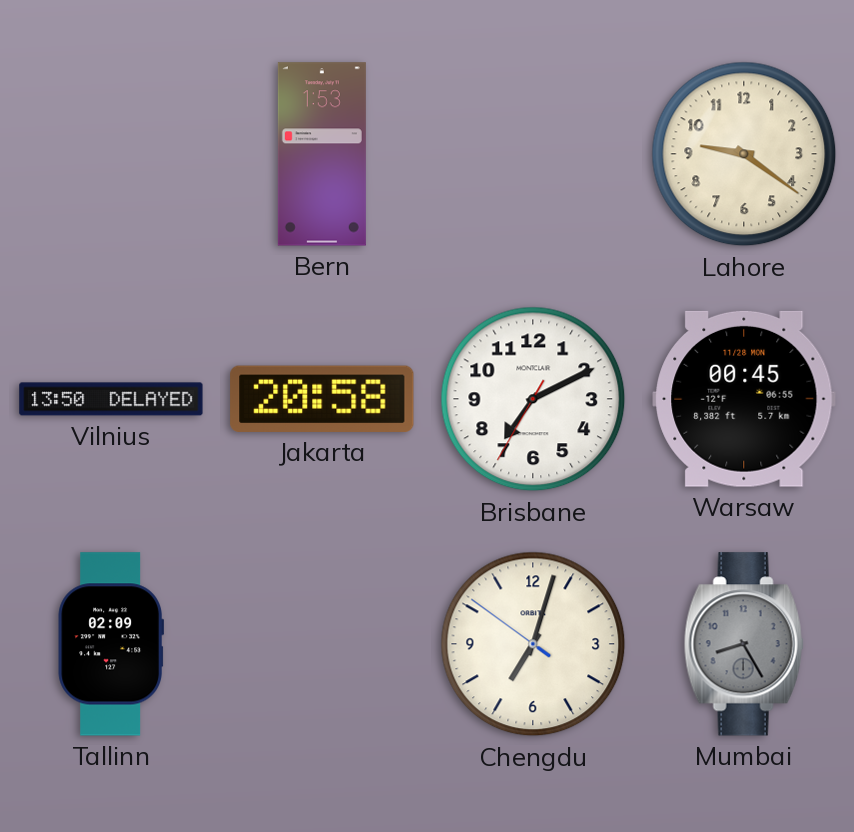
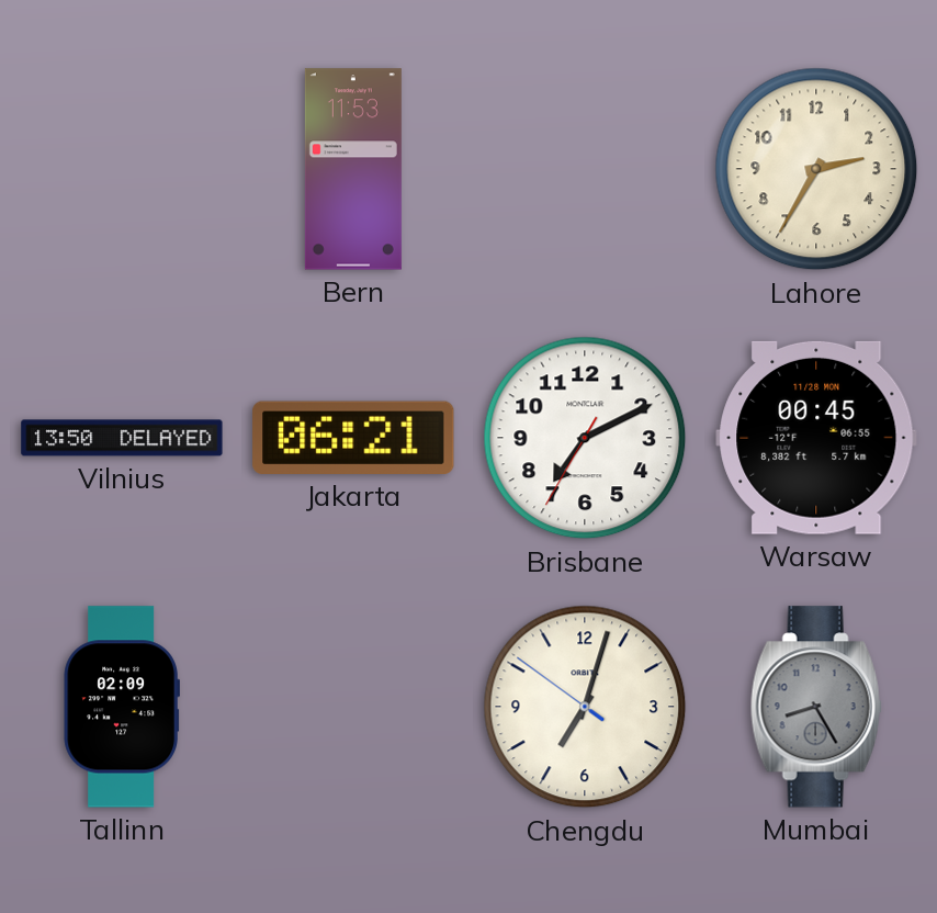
Bern: 1:53 -> 11:53
Lahore: 9:21 -> 2:35
Jakarta: 20:58 -> 06:21
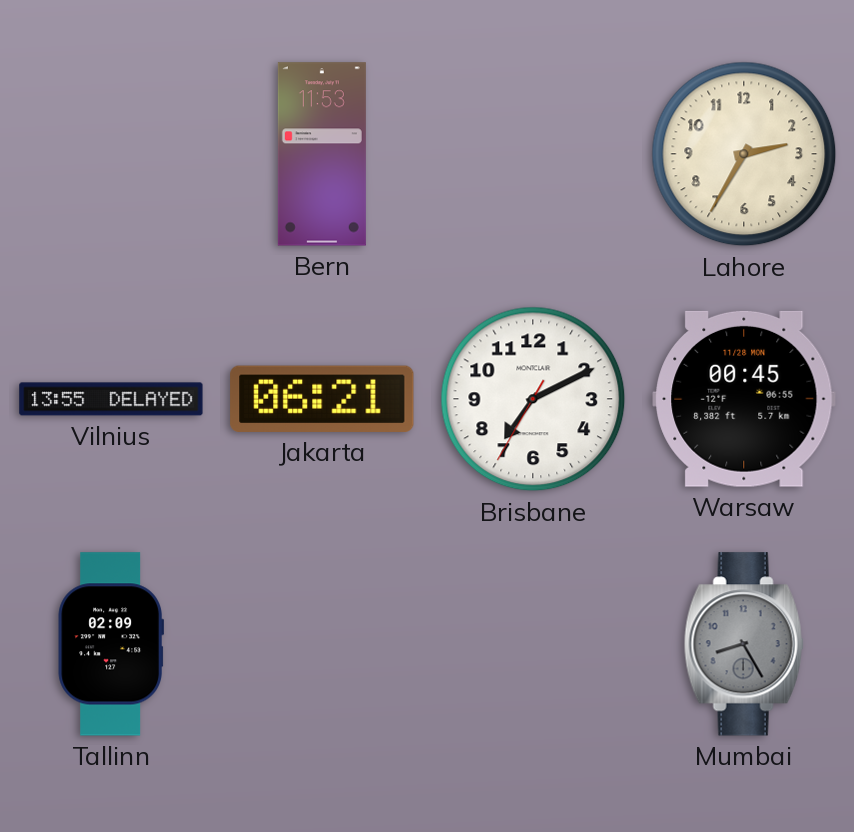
Vilnius: 13:50 -> 13:55
Chengdu: 7:02 -> none
